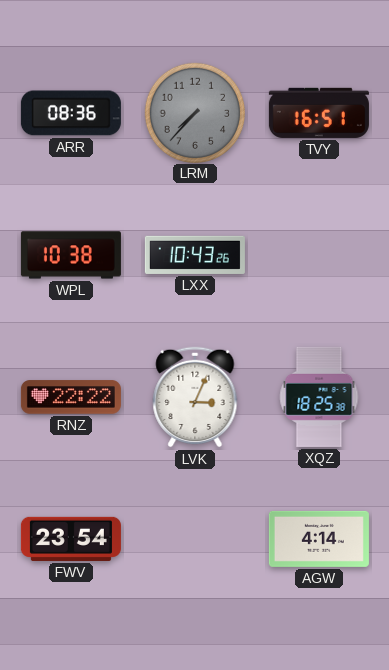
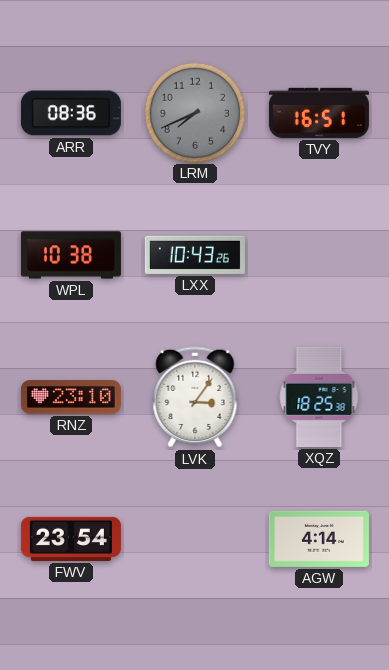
LRM: 7:37 -> 7:41
RNZ: 22:22 -> 23:10
LVK: 3:04 -> 3:06
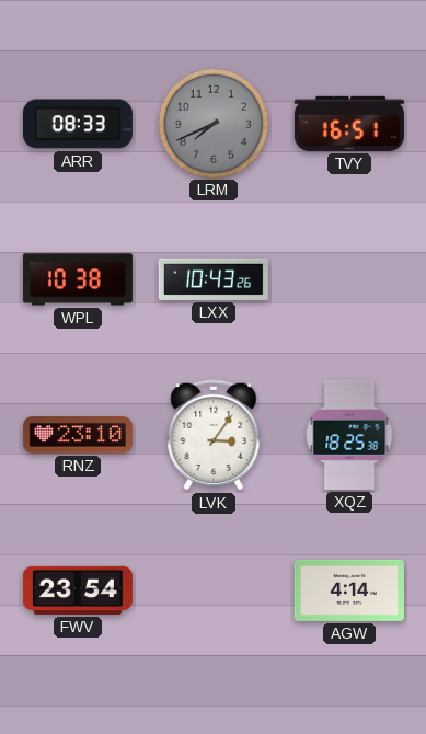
ARR: 08:36 -> 08:33
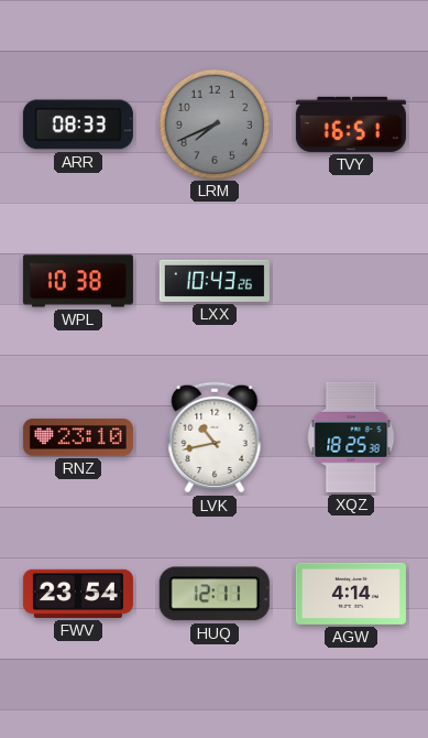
LVK: 3:06 -> 10:43
HUQ: none -> 12:11
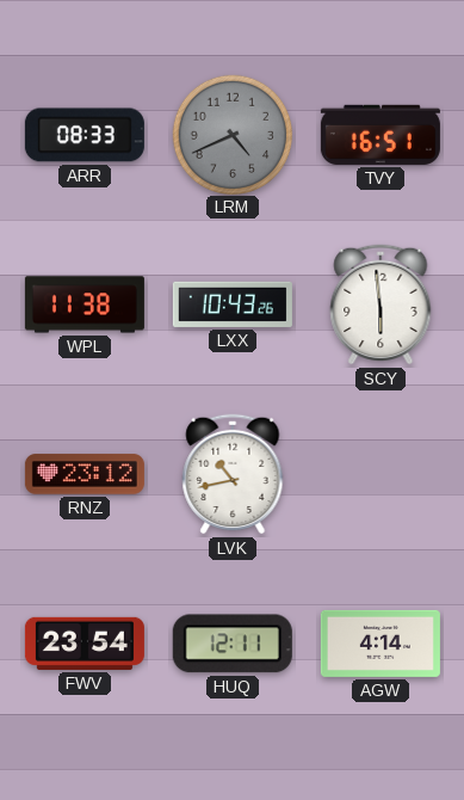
LRM: 7:41 -> 4:41
WPL: 10:38 -> 11:38
SCY: none -> 5:59
RNZ: 23:10 -> 23:12
XQZ: 18:25 -> none
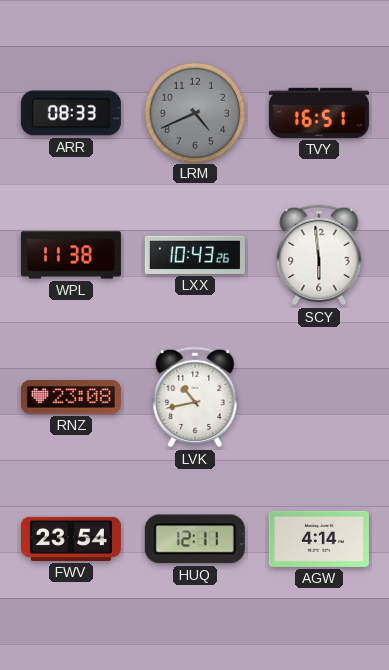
RNZ: 23:12 -> 23:08
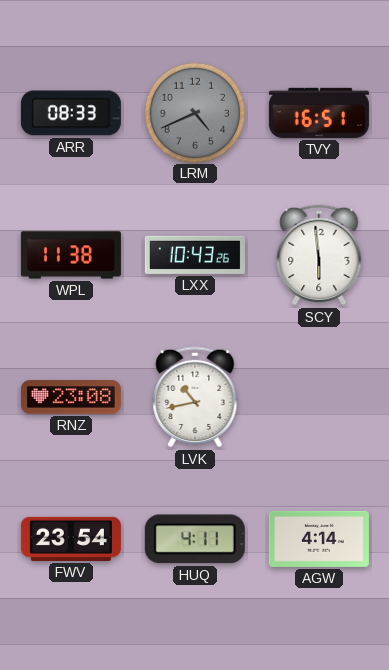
HUQ: 12:11 -> 4:11
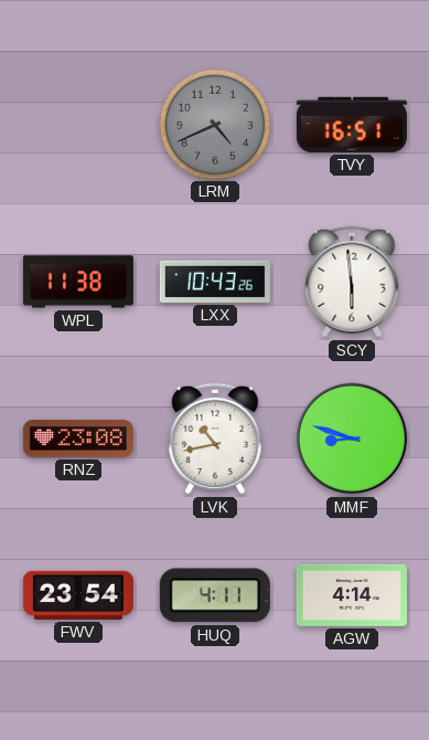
ARR: 08:33 -> none
MMF: none -> 8:48
